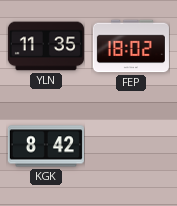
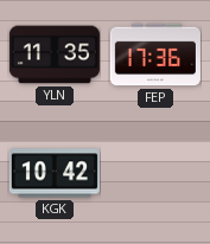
FEP: 18:02 -> 17:36
KGK: 8:42 -> 10:42
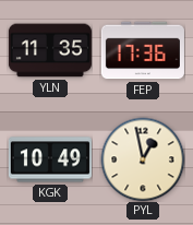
KGK: 10:42 -> 10:49
PYL: none -> 12:58
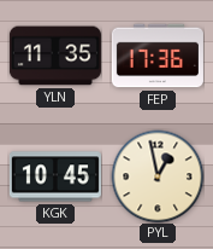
KGK: 10:49 -> 10:45
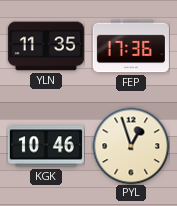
KGK: 10:45 -> 10:46
PYL: 12:58 -> 12:57
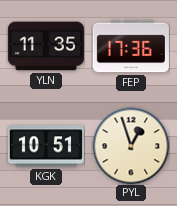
KGK: 10:46 -> 10:51
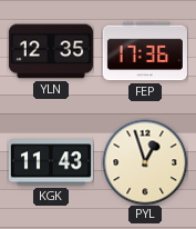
YLN: 11:35 -> 12:35
KGK: 10:51 -> 11:43
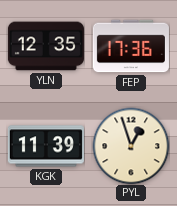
KGK: 11:43 -> 11:39
